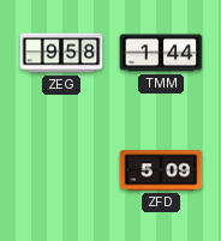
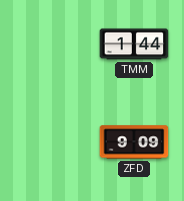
ZEG: 9:58 -> none
ZFD: 5:09 -> 9:09
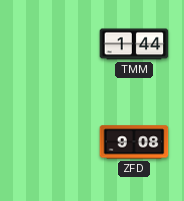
ZFD: 9:09 -> 9:08
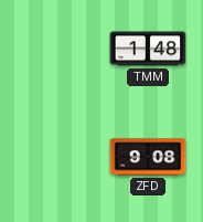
TMM: 1:44 -> 1:48
